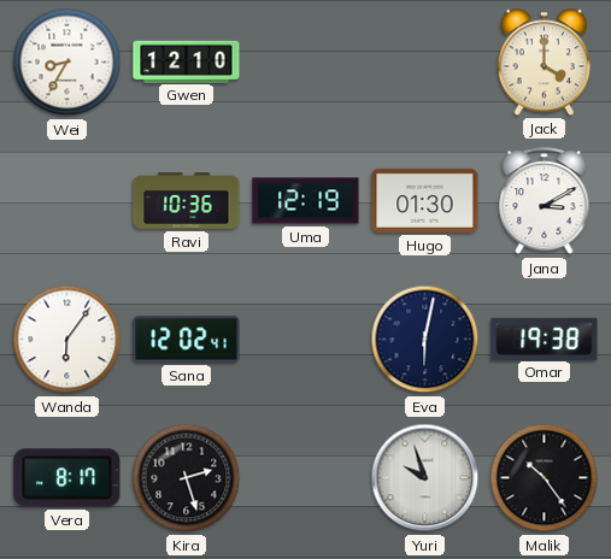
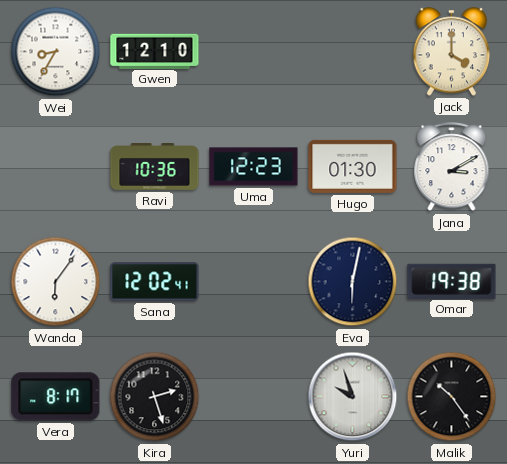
Uma: 12:19 -> 12:23
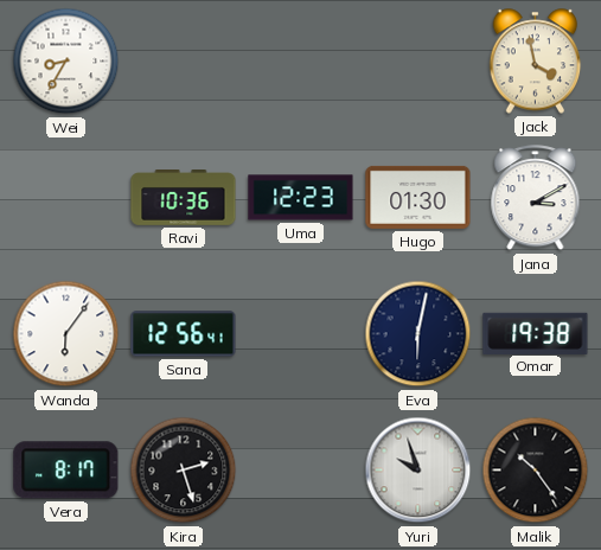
Gwen: 12:10 -> none
Jack: 4:00 -> 3:58
Sana: 12:02 -> 12:56
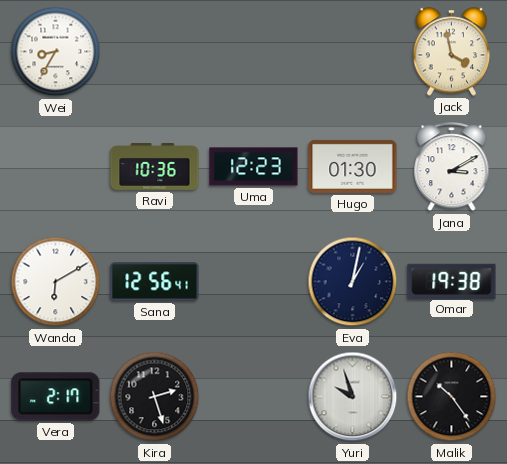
Wanda: 6:06 -> 6:10
Eva: 6:02 -> 1:02
Vera: 8:17 -> 2:17
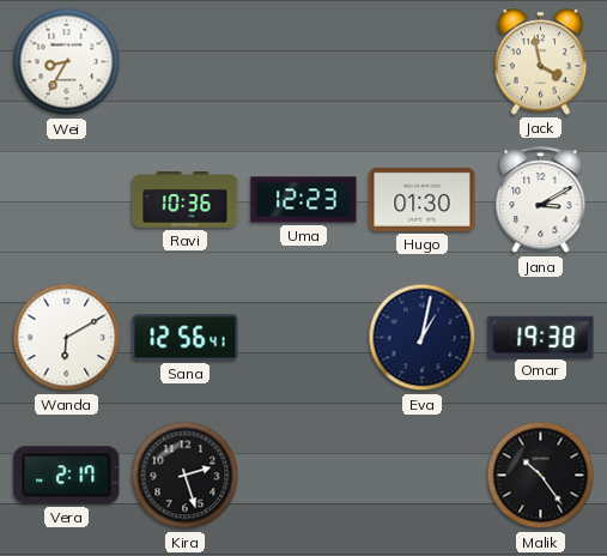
Yuri: 9:57 -> none
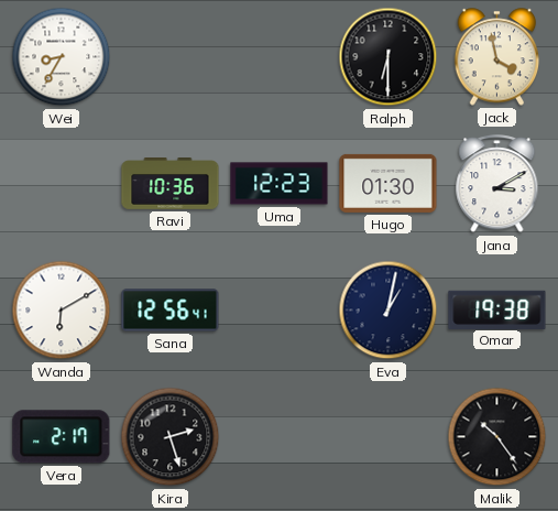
Ralph: none -> 6:30
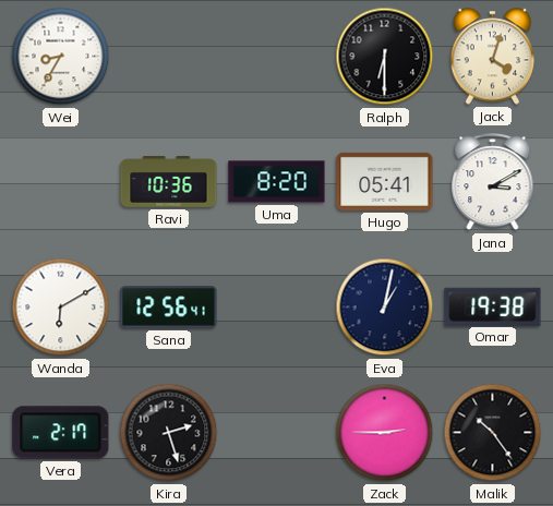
Jack: 3:58 -> 4:03
Uma: 12:23 -> 8:20
Hugo: 01:30 -> 05:41
Zack: none -> 2:45
